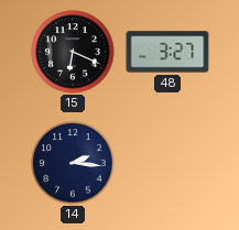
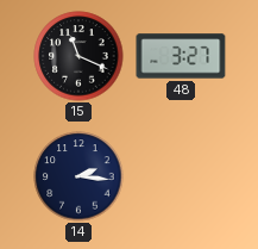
15: 6:19 -> 11:19
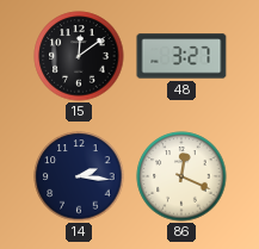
15: 11:19 -> 12:09
86: none -> 12:19
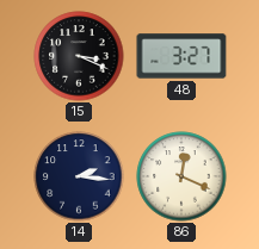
15: 12:09 -> 3:19
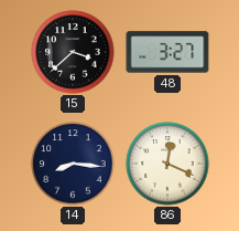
15: 3:19 -> 3:38
14: 2:16 -> 8:16
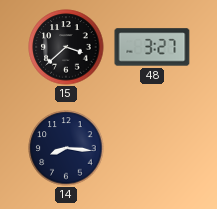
86: 12:19 -> none
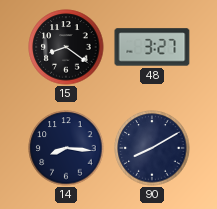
15: 3:38 -> 8:21
90: none -> 8:10
